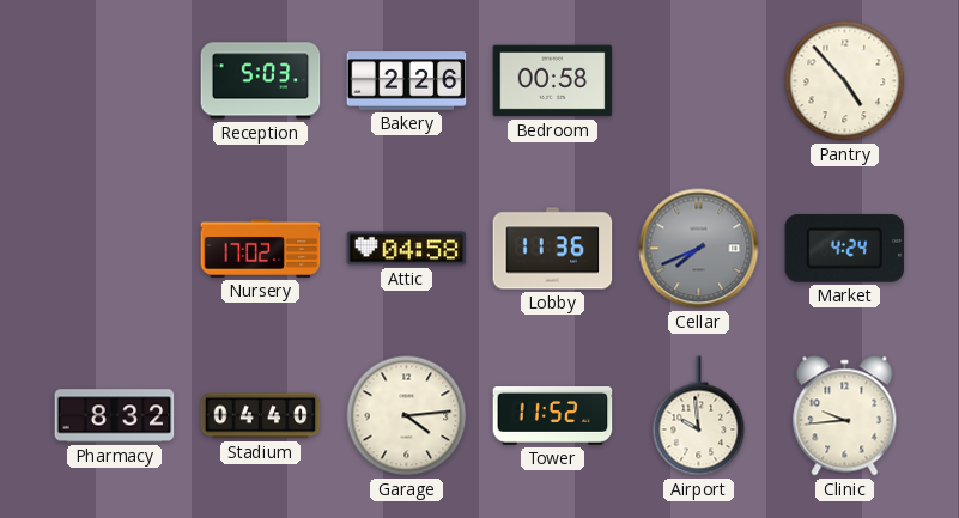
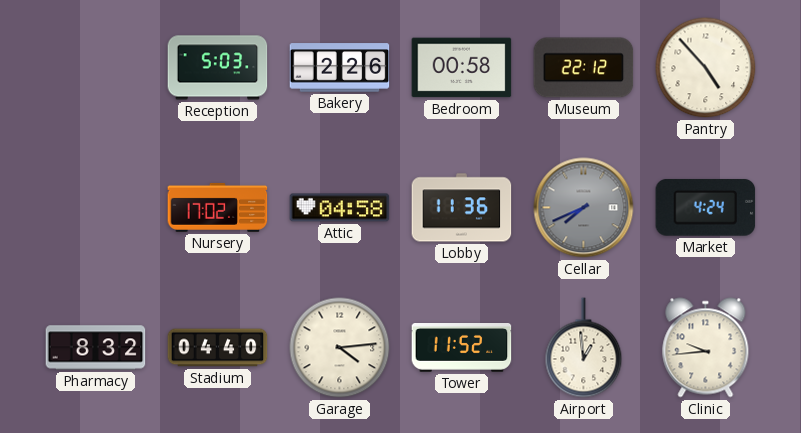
Museum: none -> 22:12
Airport: 9:59 -> 12:59
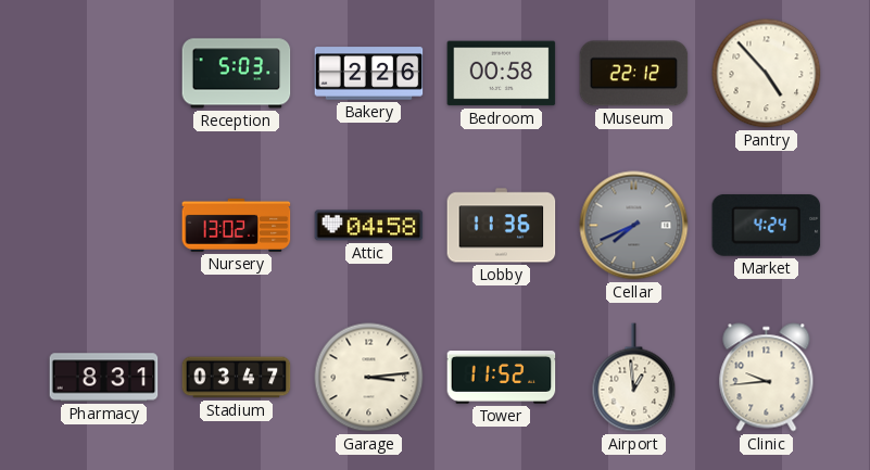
Nursery: 17:02 -> 13:02
Pharmacy: 8:32 -> 8:31
Stadium: 04:40 -> 03:47
Garage: 4:14 -> 3:14
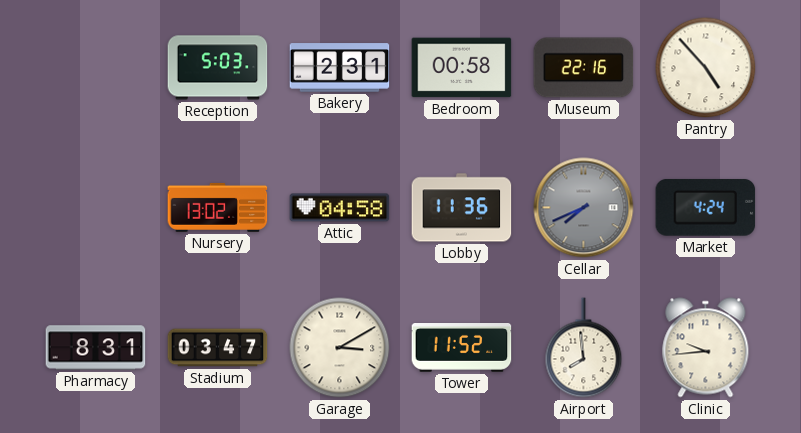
Bakery: 2:26 -> 2:31
Museum: 22:12 -> 22:16
Garage: 3:14 -> 3:10
Airport: 12:59 -> 7:59
